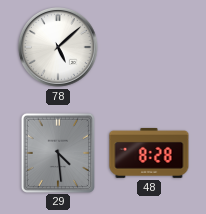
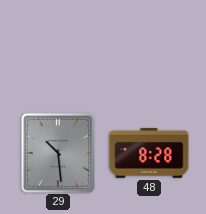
78: 5:08 -> none
29: 4:29 -> 10:29
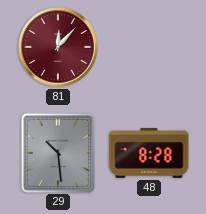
81: none -> 12:07
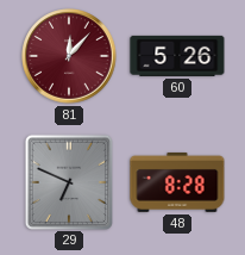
60: none -> 5:26
29: 10:29 -> 6:49
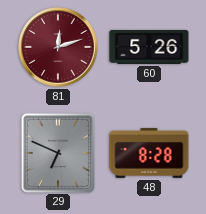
81: 12:07 -> 12:12
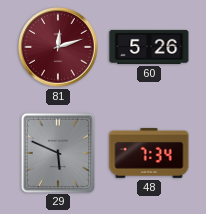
29: 6:49 -> 5:49
48: 8:28 -> 7:34
